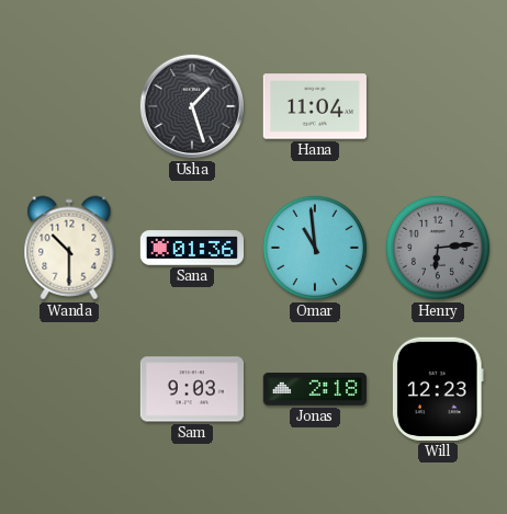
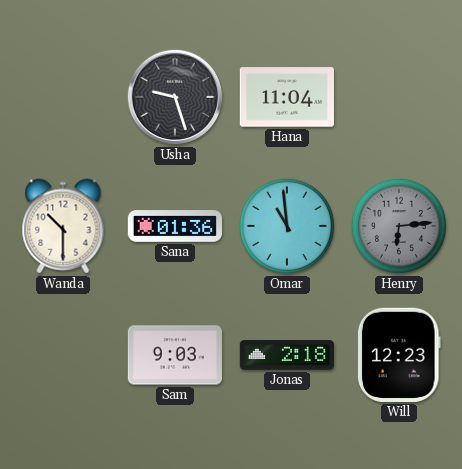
Usha: 1:27 -> 9:27
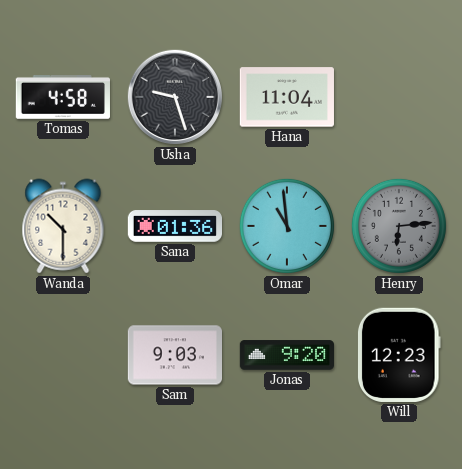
Tomas: none -> 4:58
Jonas: 2:18 -> 9:20
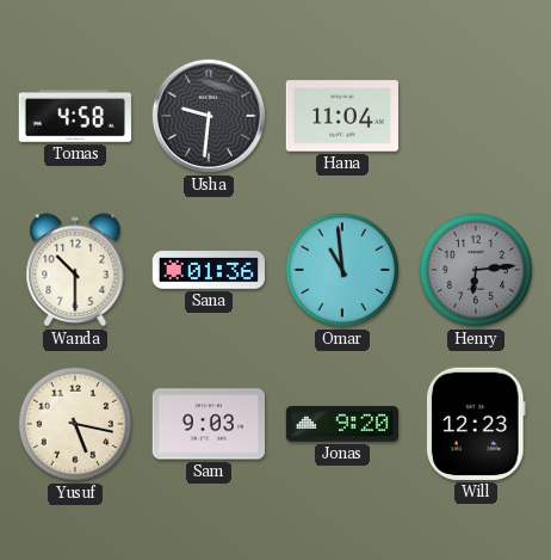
Usha: 9:27 -> 9:31
Yusuf: none -> 5:17
